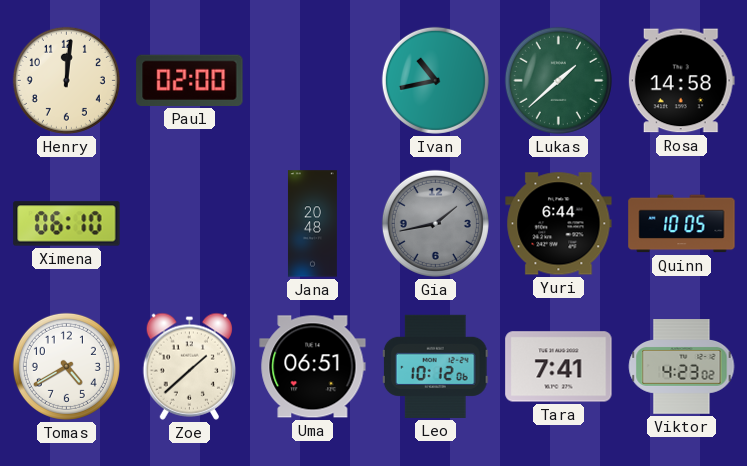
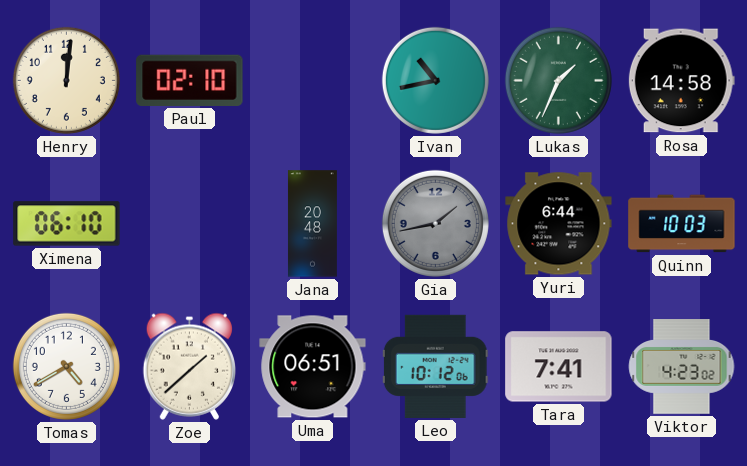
Paul: 02:00 -> 02:10
Lukas: 1:38 -> 1:34
Quinn: 10:05 -> 10:03
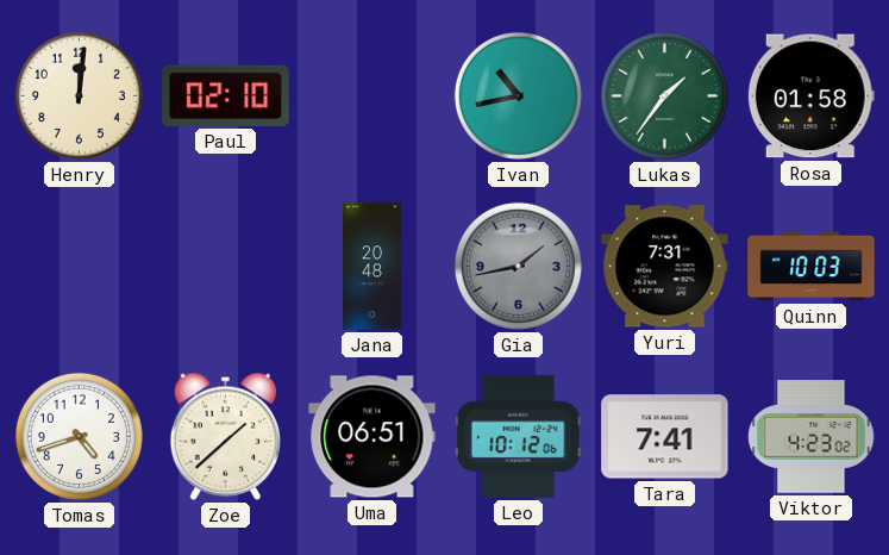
Lukas: 1:34 -> 1:36
Rosa: 14:58 -> 01:58
Ximena: 06:10 -> none
Yuri: 6:44 -> 7:31
Tomas: 4:40 -> 4:42
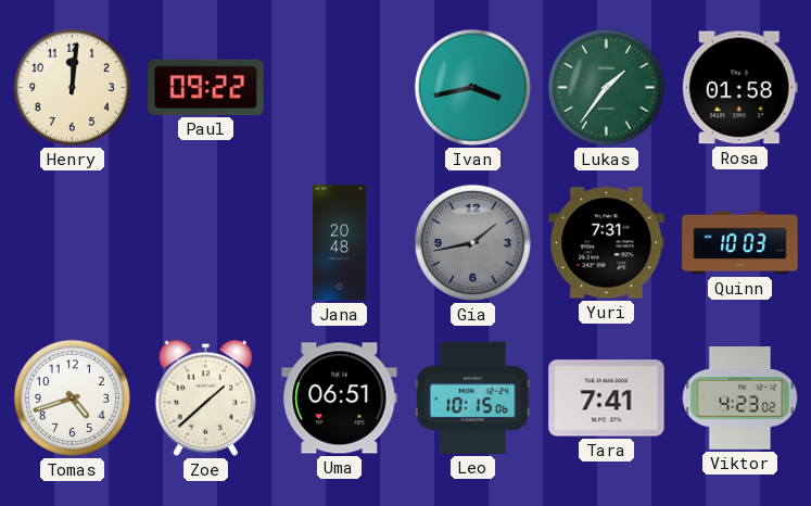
Paul: 02:10 -> 09:22
Ivan: 10:43 -> 3:43
Leo: 10:12 -> 10:15
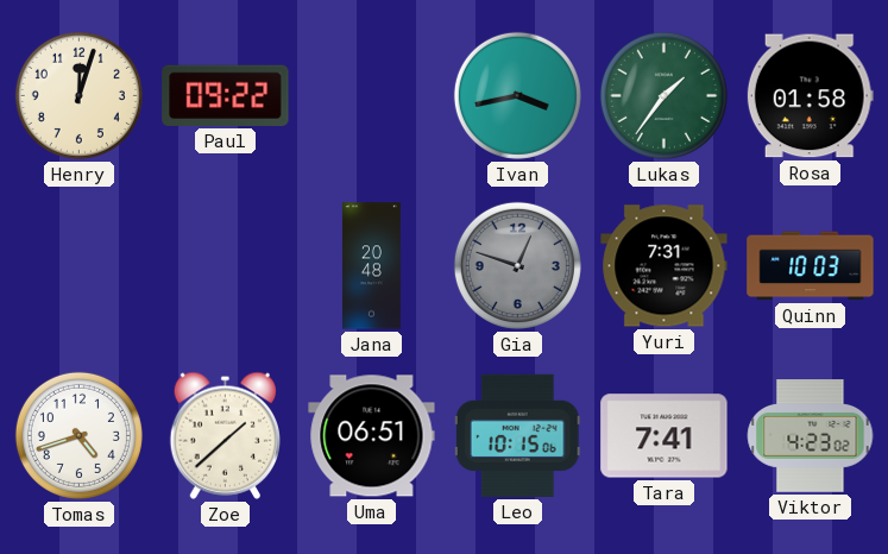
Henry: 12:01 -> 12:03
Gia: 1:43 -> 12:48
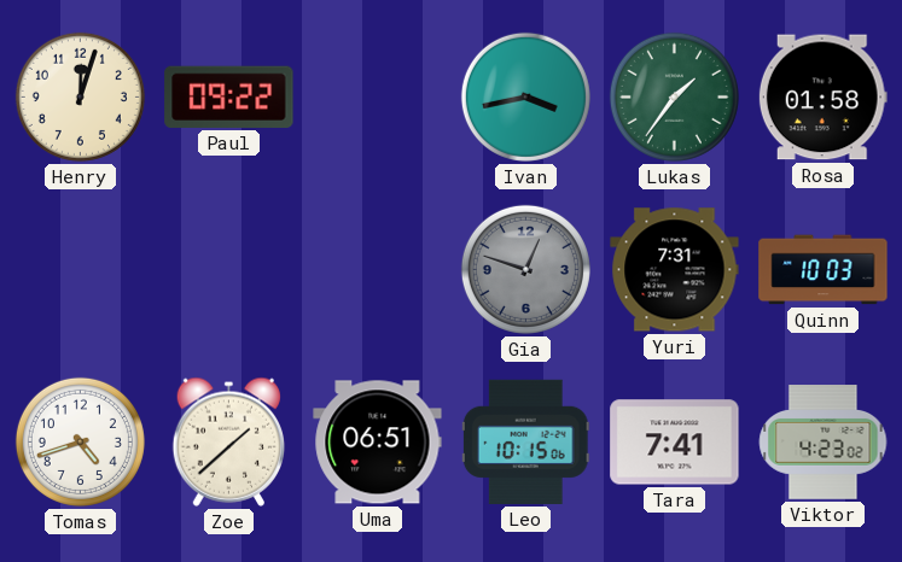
Jana: 20:48 -> none
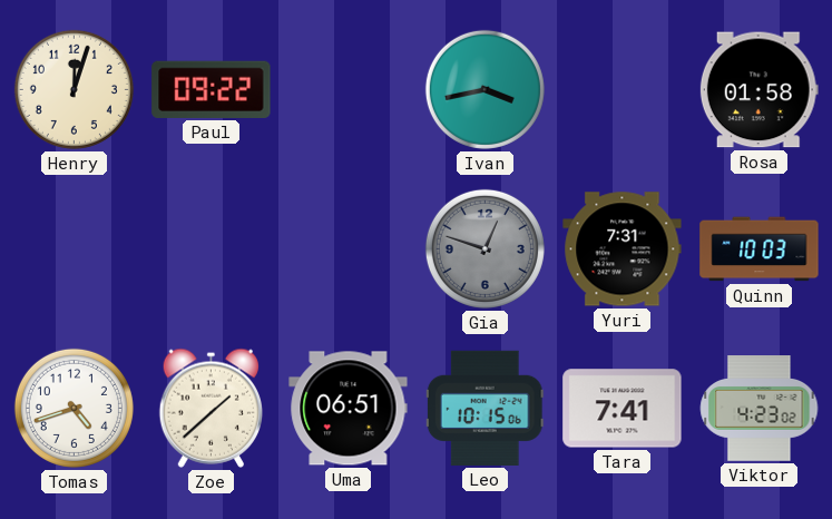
Lukas: 1:36 -> none
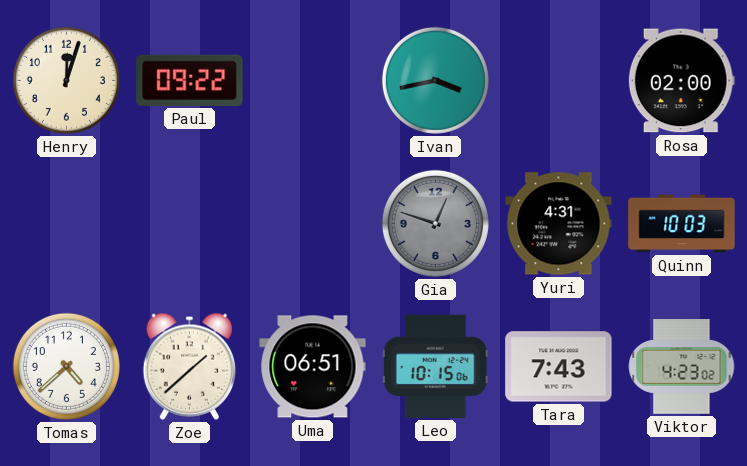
Rosa: 01:58 -> 02:00
Yuri: 7:31 -> 4:31
Tomas: 4:42 -> 4:38
Tara: 7:41 -> 7:43
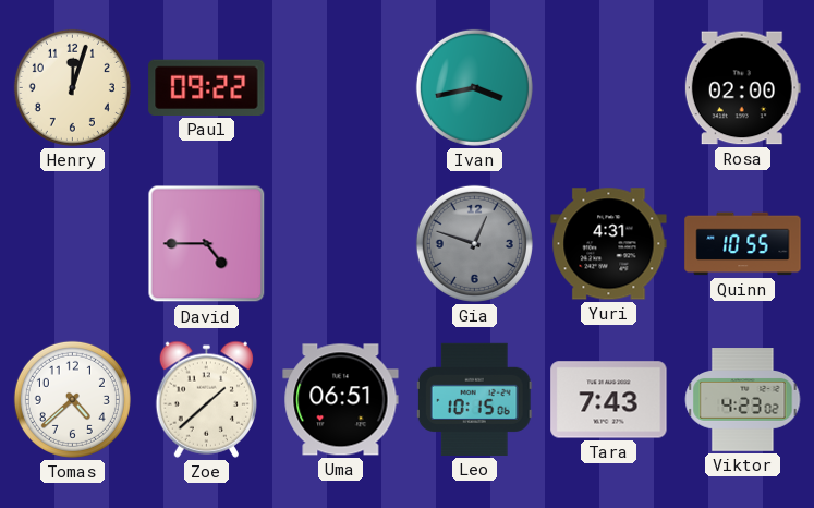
David: none -> 4:45
Quinn: 10:03 -> 10:55
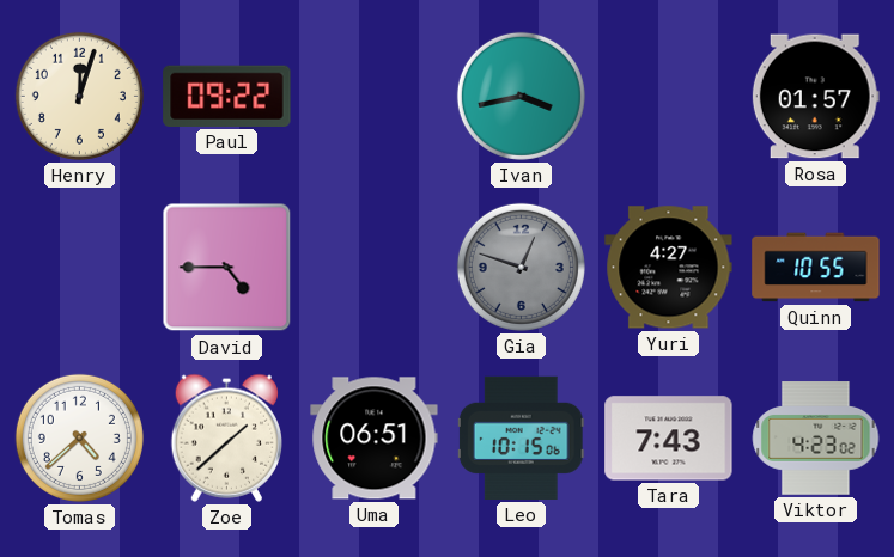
Rosa: 02:00 -> 01:57
Yuri: 4:31 -> 4:27
